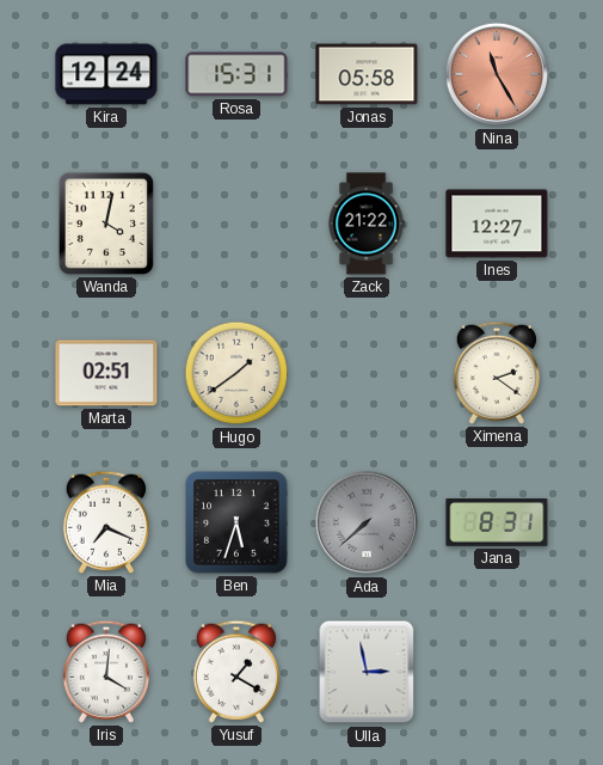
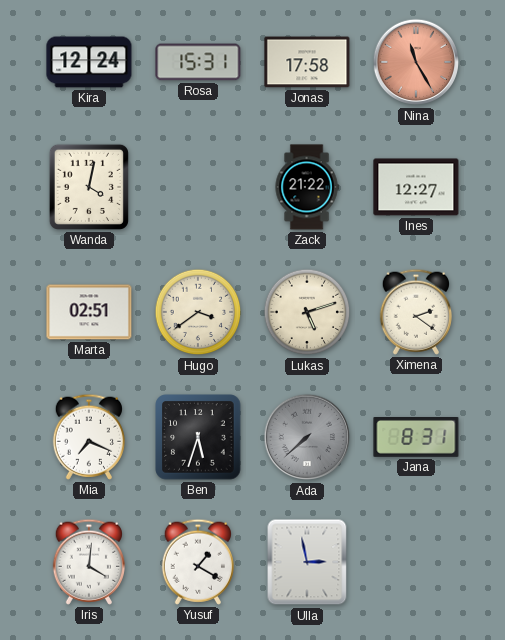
Jonas: 05:58 -> 17:58
Hugo: 1:39 -> 3:39
Lukas: none -> 5:12
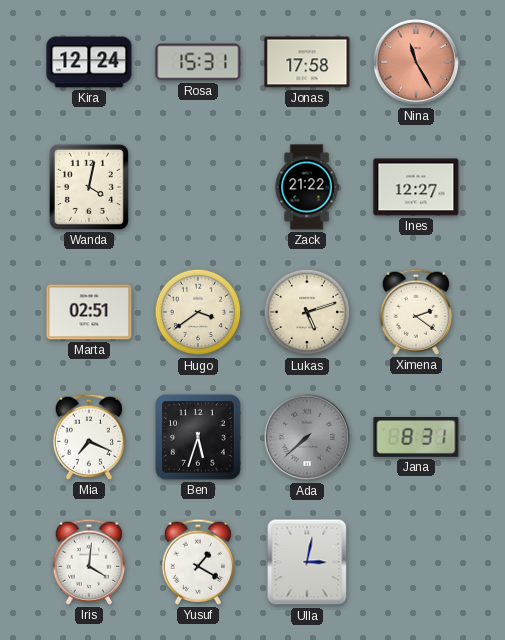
Ulla: 2:58 -> 3:02
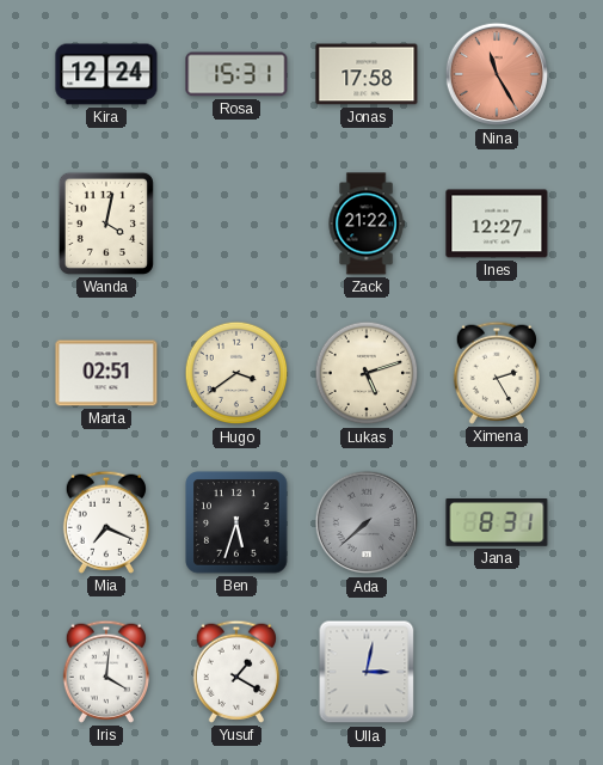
Ximena: 2:21 -> 2:25
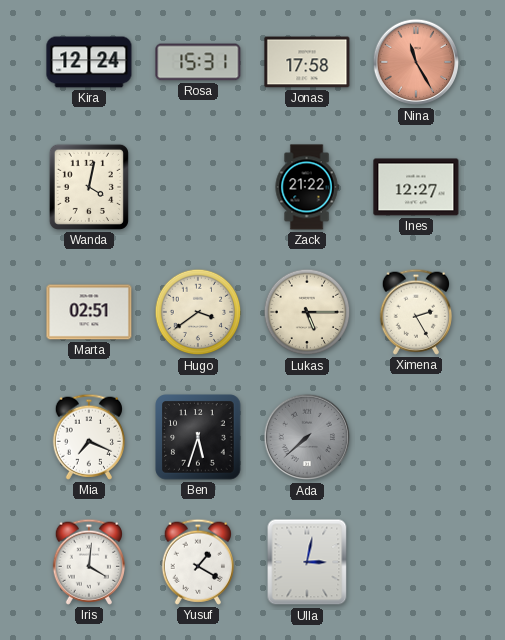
Lukas: 5:12 -> 5:15
Jana: 8:31 -> none
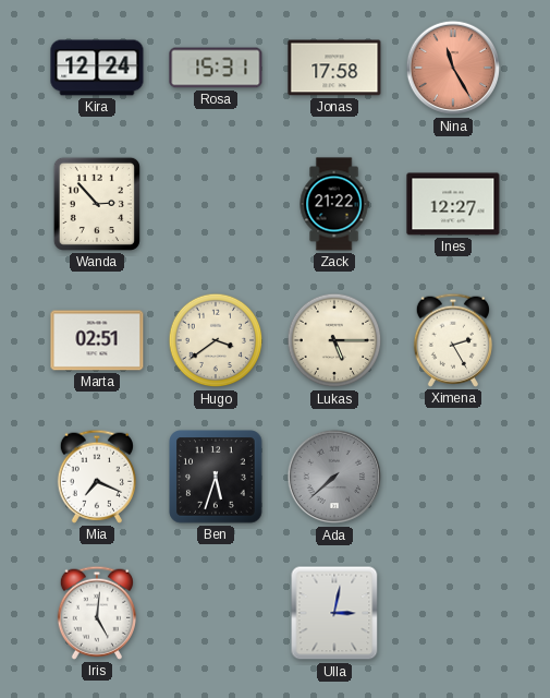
Wanda: 4:02 -> 2:53
Iris: 4:01 -> 5:01
Yusuf: 1:20 -> none
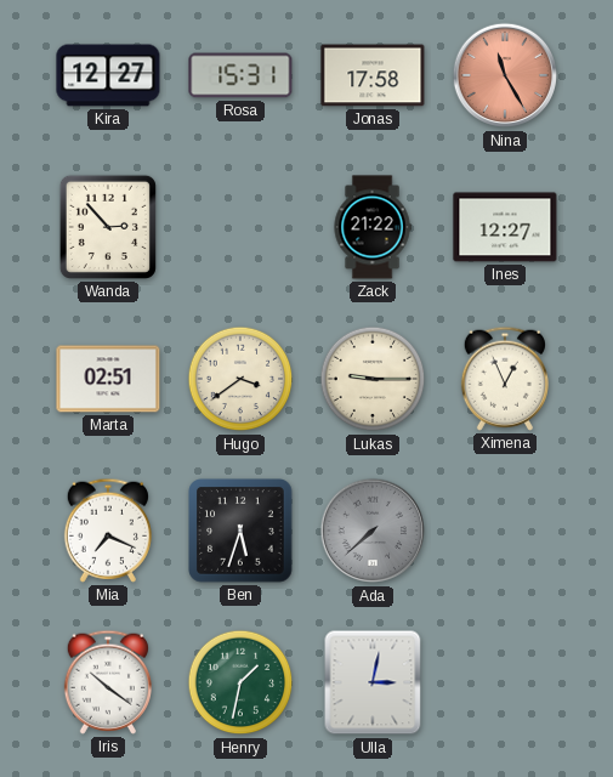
Kira: 12:24 -> 12:27
Lukas: 5:15 -> 9:15
Ximena: 2:25 -> 12:56
Iris: 5:01 -> 10:21
Henry: none -> 1:32
